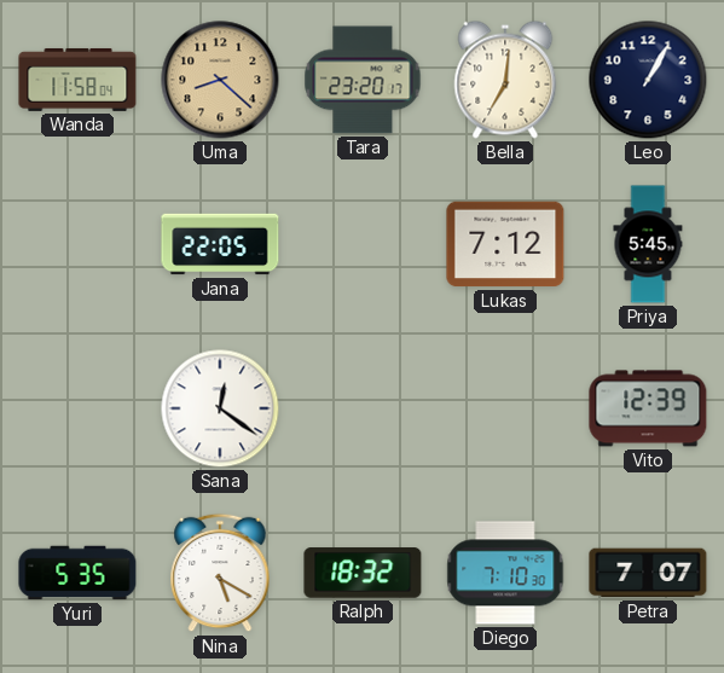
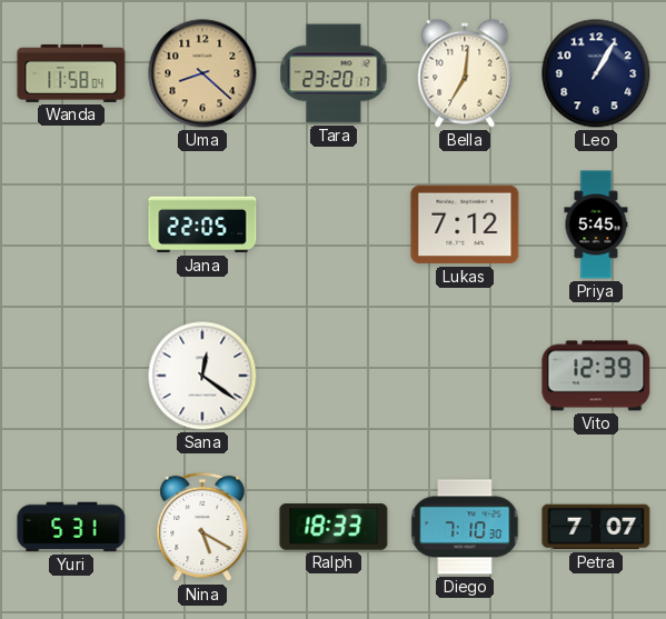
Yuri: 5:35 -> 5:31
Ralph: 18:32 -> 18:33
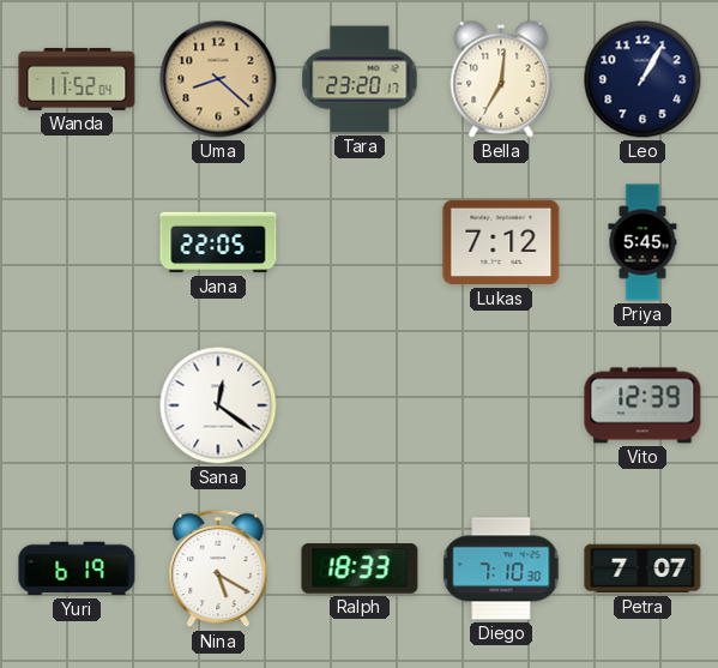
Wanda: 11:58 -> 11:52
Yuri: 5:31 -> 6:19
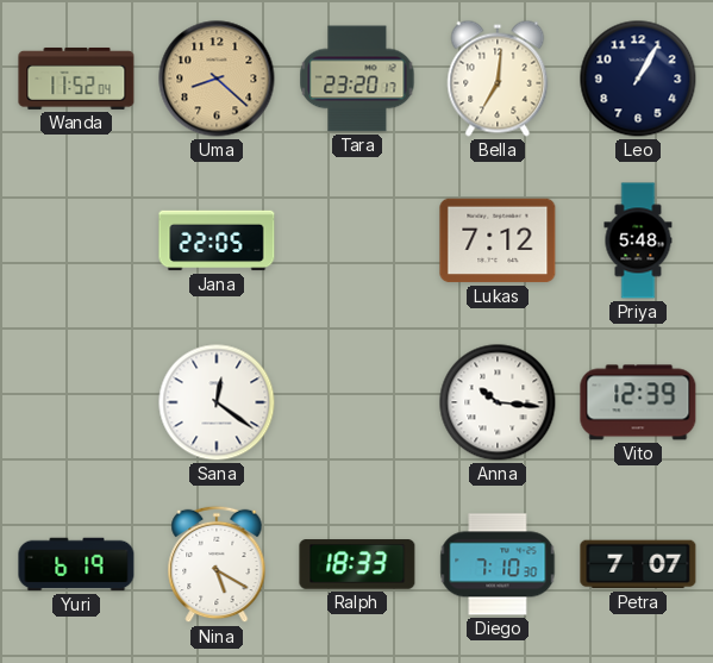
Priya: 5:45 -> 5:48
Anna: none -> 10:16
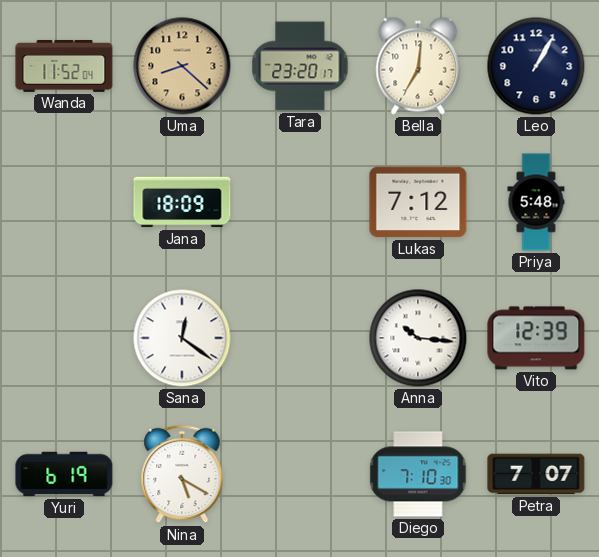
Jana: 22:05 -> 18:09
Ralph: 18:33 -> none
